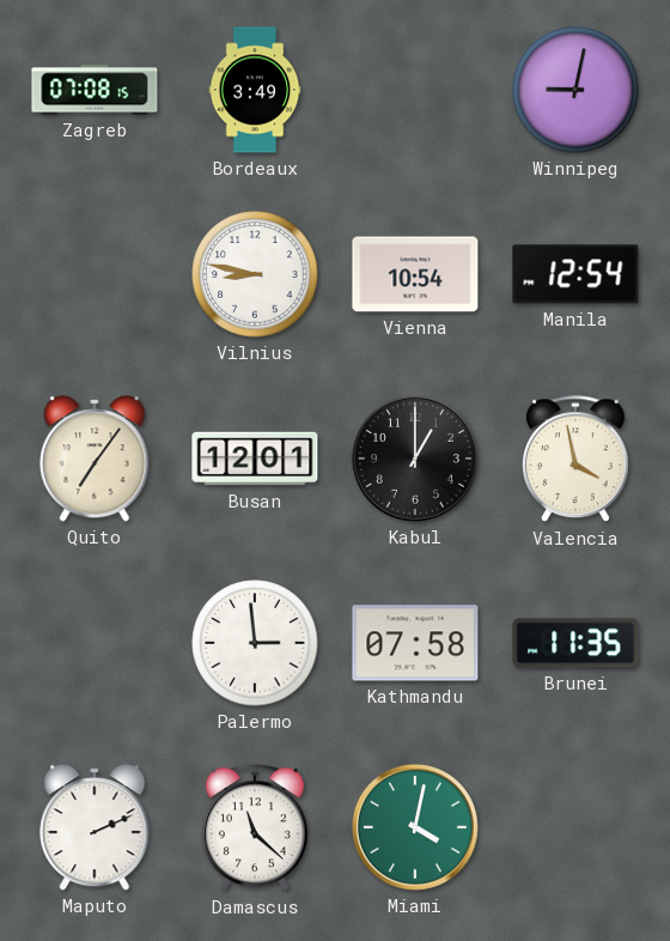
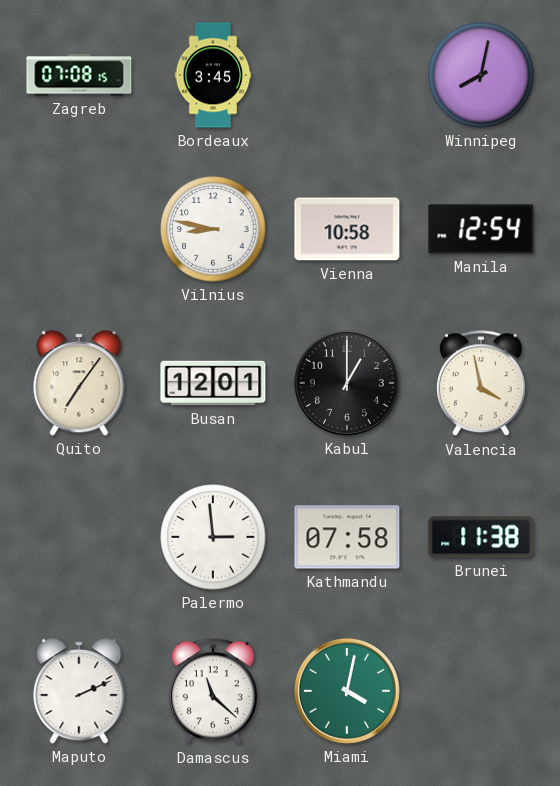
Bordeaux: 3:49 -> 3:45
Winnipeg: 9:02 -> 8:02
Vienna: 10:54 -> 10:58
Brunei: 11:35 -> 11:38
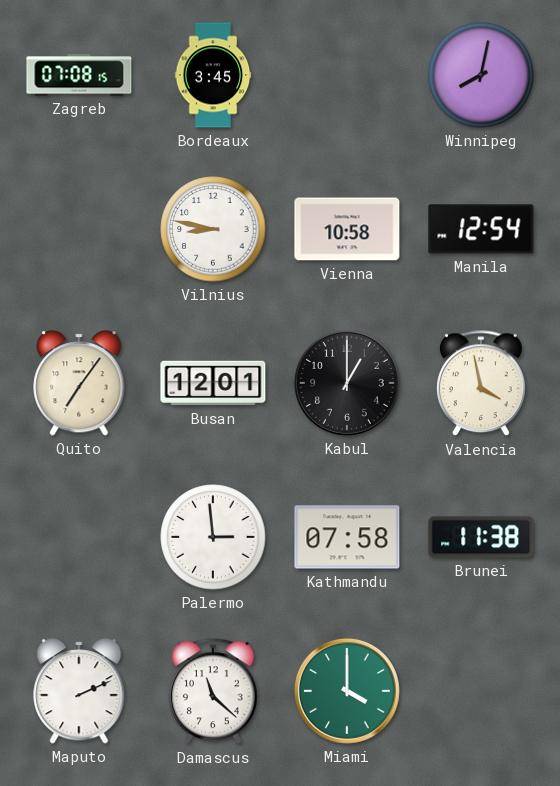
Miami: 4:02 -> 4:00
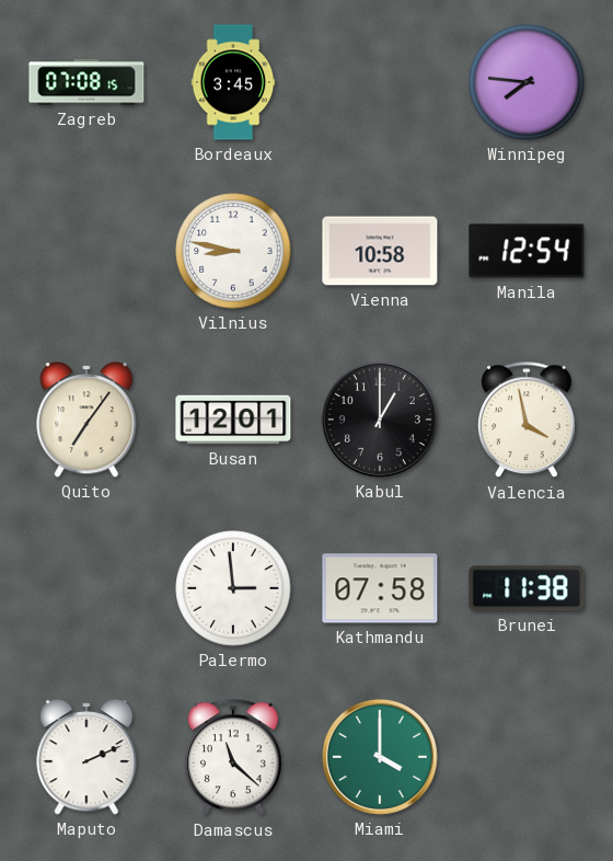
Winnipeg: 8:02 -> 7:46
